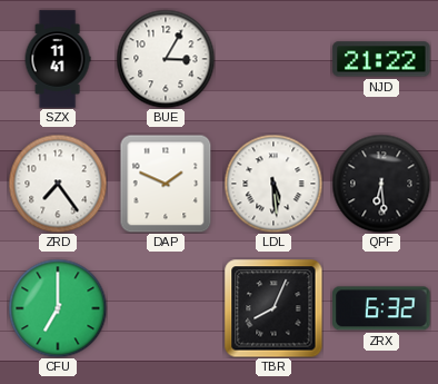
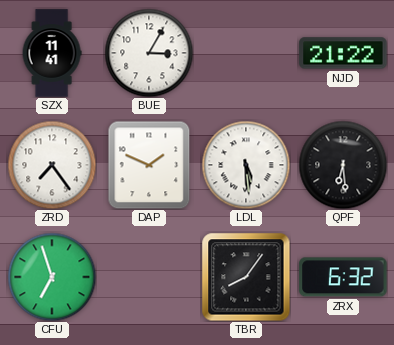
CFU: 7:00 -> 6:57
TBR: 8:04 -> 8:06
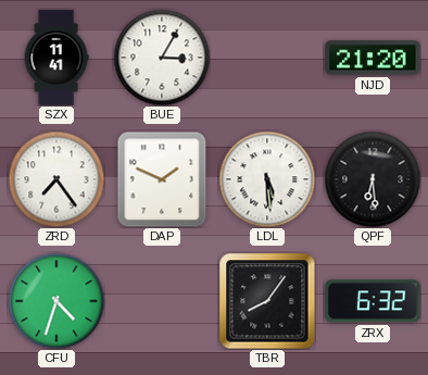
NJD: 21:22 -> 21:20
CFU: 6:57 -> 4:33
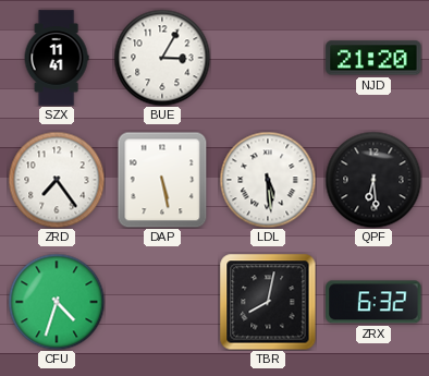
DAP: 1:49 -> 5:28
TBR: 8:06 -> 8:02
